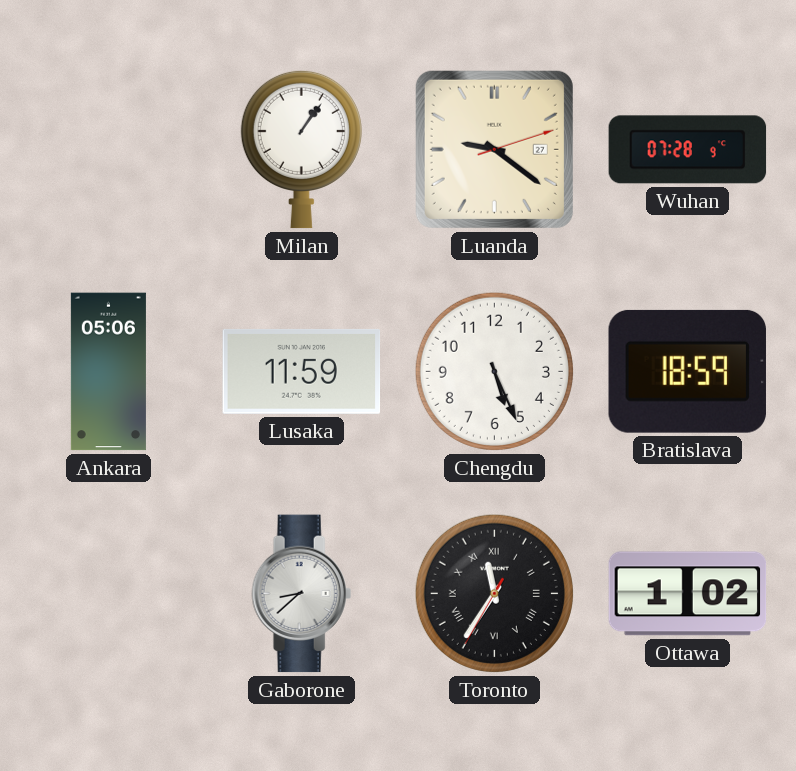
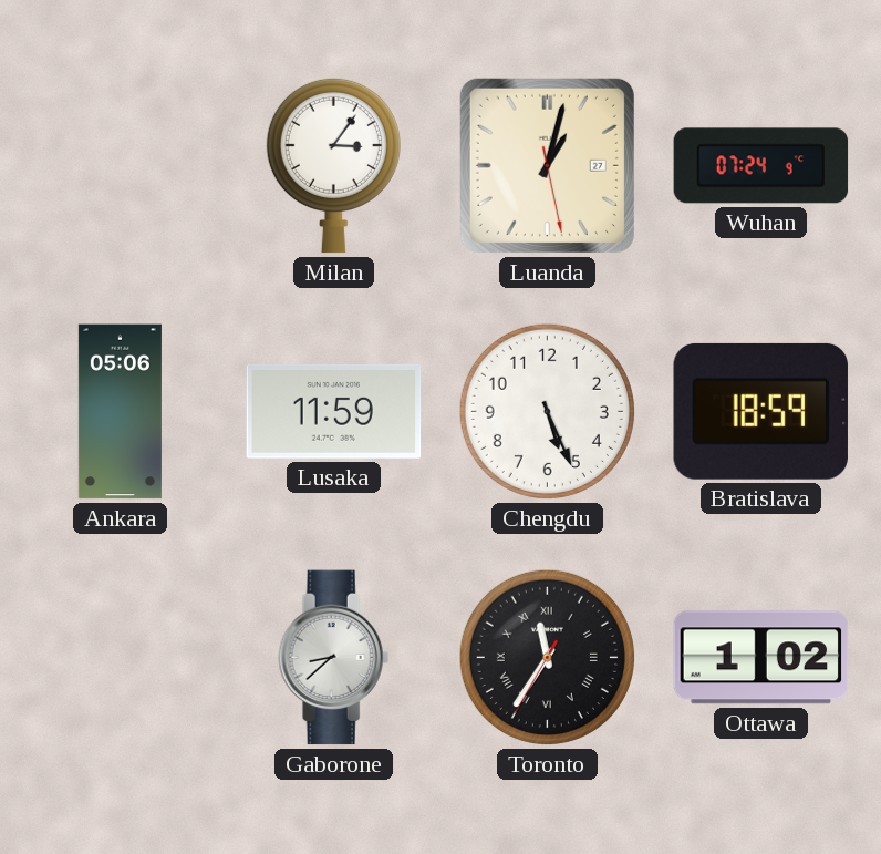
Milan: 1:06 -> 3:06
Luanda: 9:21 -> 1:02
Wuhan: 07:28 -> 07:24
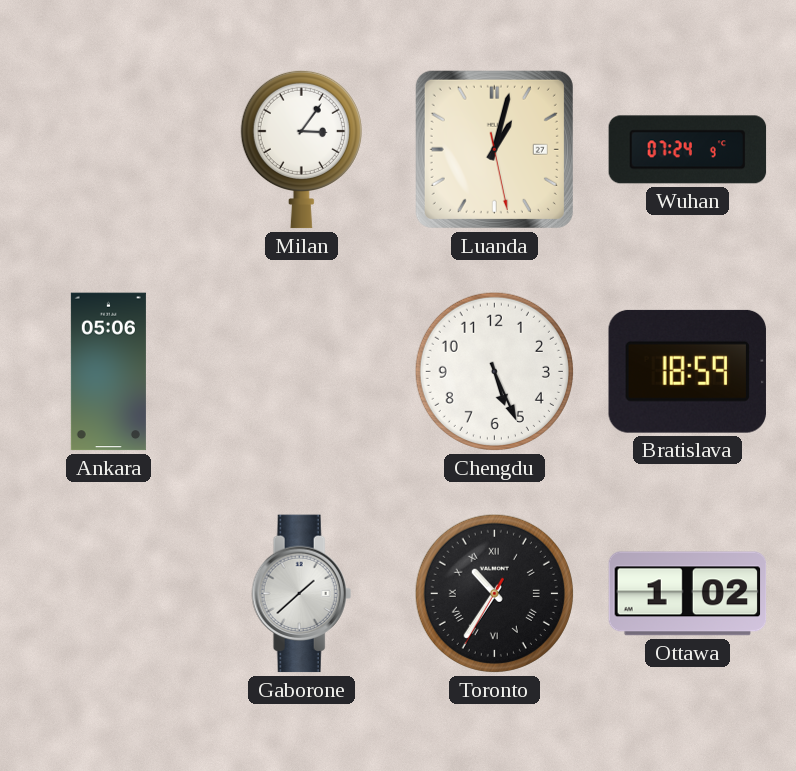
Lusaka: 11:59 -> none
Gaborone: 8:38 -> 1:38
Toronto: 11:35 -> 10:35
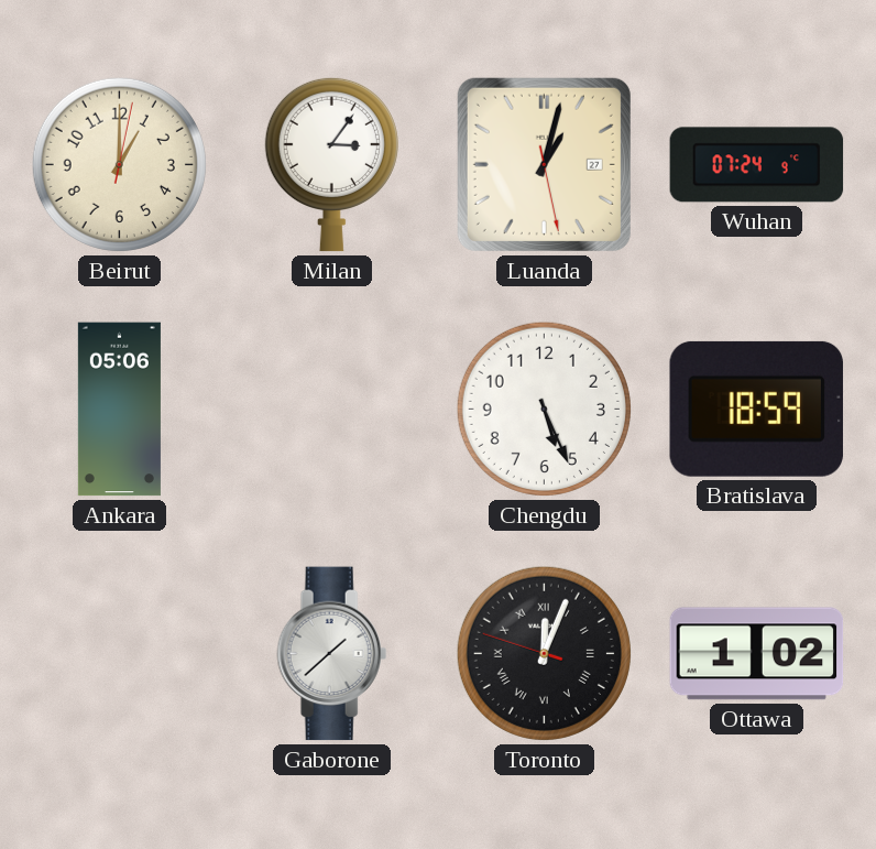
Beirut: none -> 1:00
Toronto: 10:35 -> 12:03
